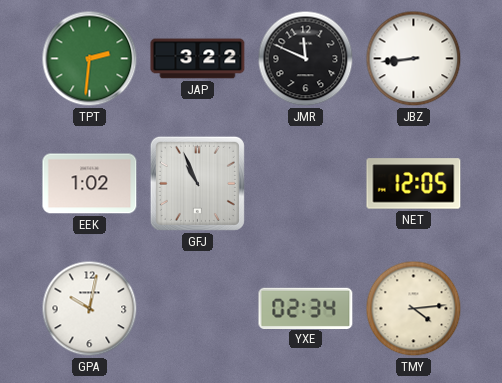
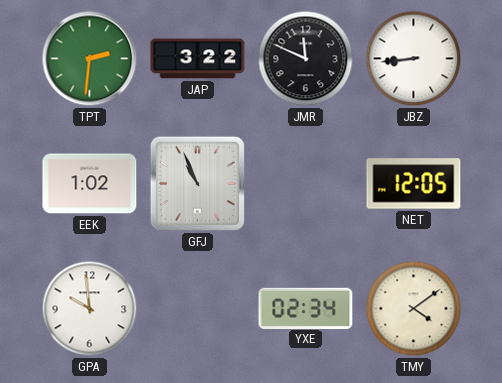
GPA: 10:02 -> 9:59
TMY: 4:14 -> 4:09
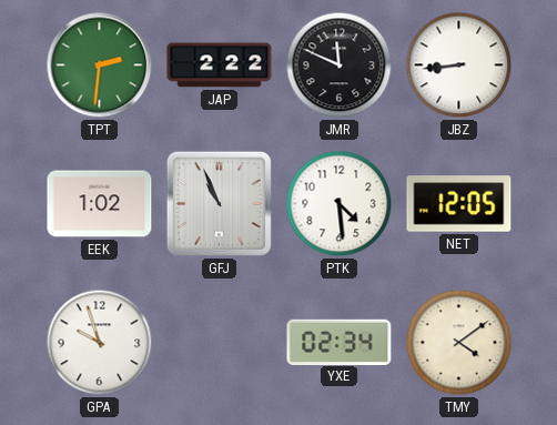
JAP: 3:22 -> 2:22
PTK: none -> 4:29
GPA: 9:59 -> 9:57
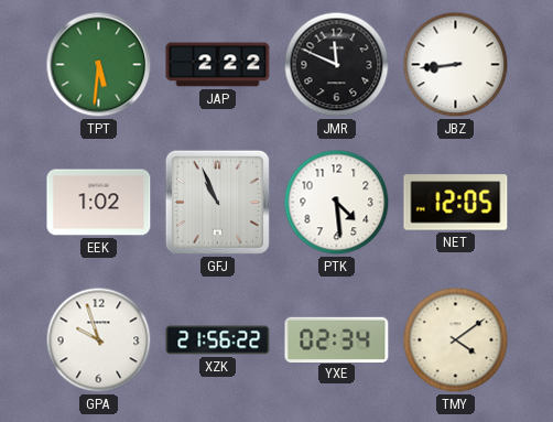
TPT: 2:31 -> 5:31
XZK: none -> 21:56
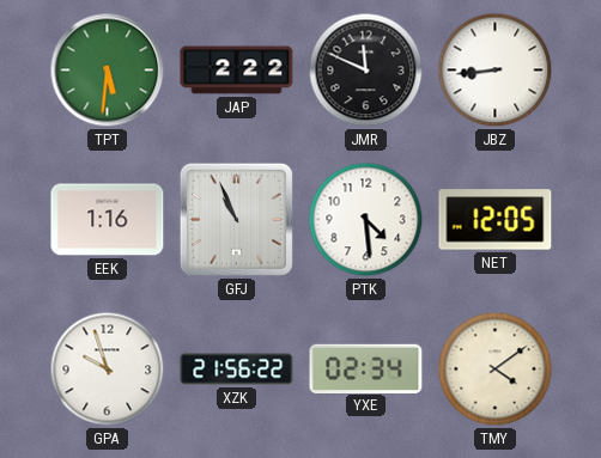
EEK: 1:02 -> 1:16
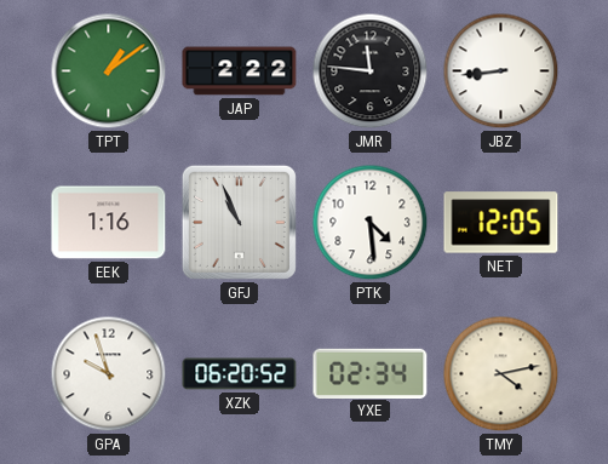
TPT: 5:31 -> 1:09
JMR: 11:49 -> 11:46
XZK: 21:56 -> 06:20
TMY: 4:09 -> 4:13
